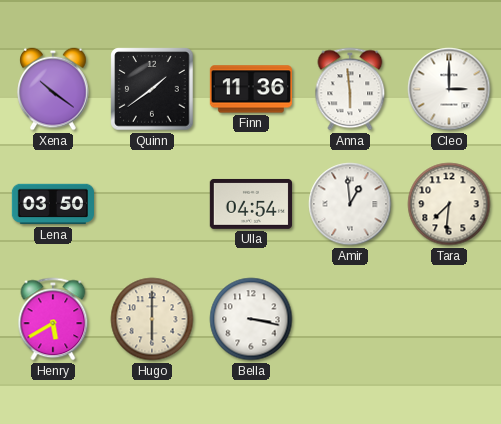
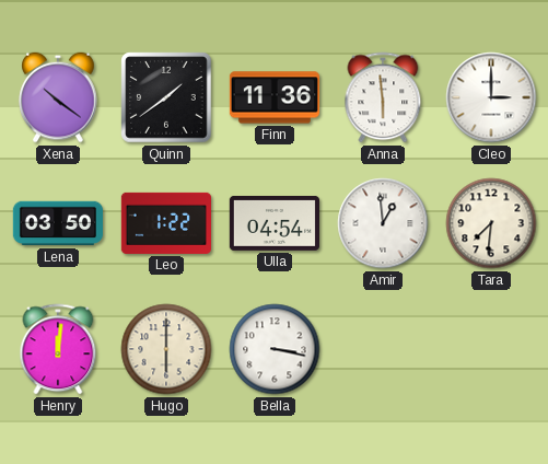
Leo: none -> 1:22
Henry: 5:40 -> 12:01
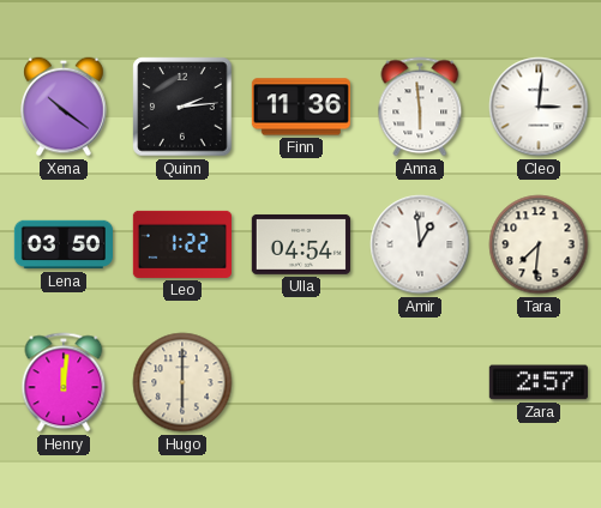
Quinn: 1:39 -> 2:14
Cleo: 3:00 -> 3:01
Bella: 3:17 -> none
Zara: none -> 2:57
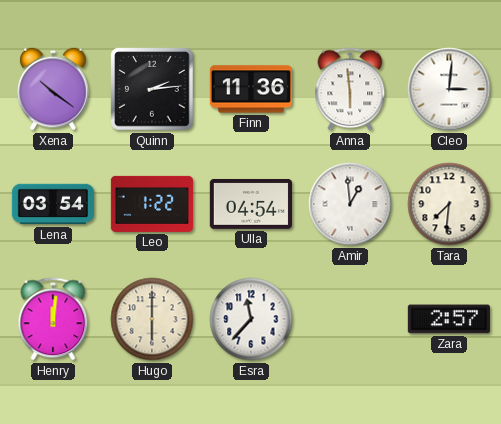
Lena: 03:50 -> 03:54
Esra: none -> 11:37
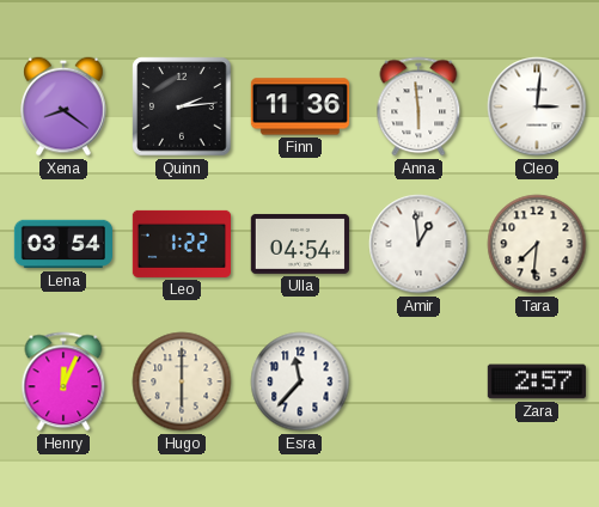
Xena: 10:21 -> 8:21
Henry: 12:01 -> 12:04
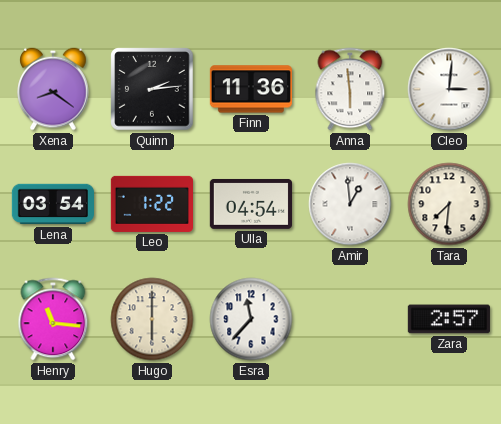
Henry: 12:04 -> 11:16
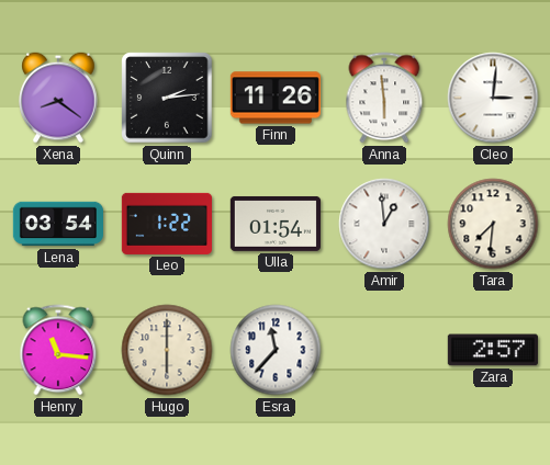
Finn: 11:36 -> 11:26
Ulla: 04:54 -> 01:54
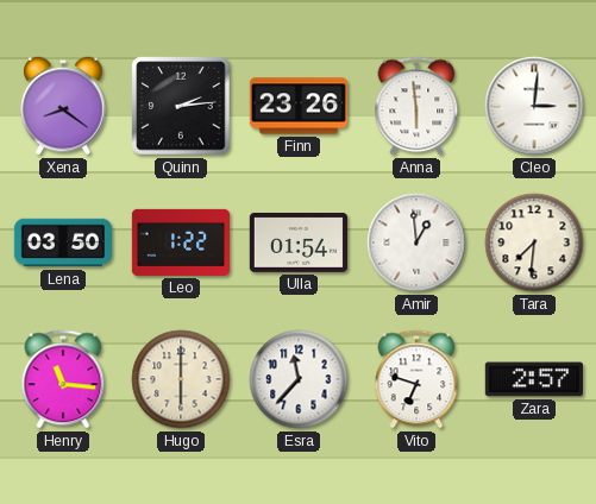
Finn: 11:26 -> 23:26
Lena: 03:54 -> 03:50
Vito: none -> 6:48
